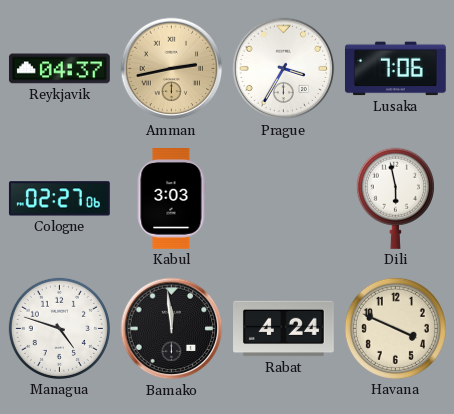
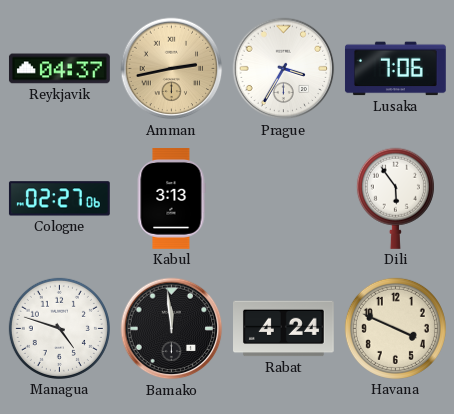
Kabul: 3:03 -> 3:13
Dili: 5:58 -> 5:54
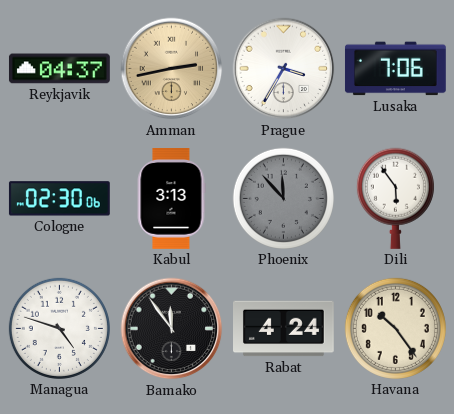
Cologne: 02:27 -> 02:30
Phoenix: none -> 11:53
Bamako: 11:59 -> 11:54
Havana: 3:49 -> 10:24
